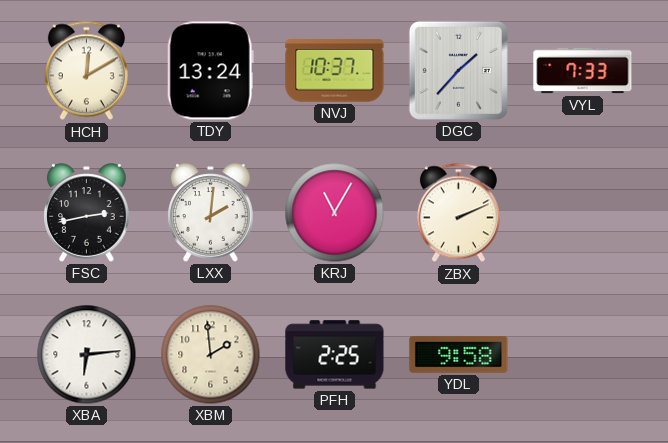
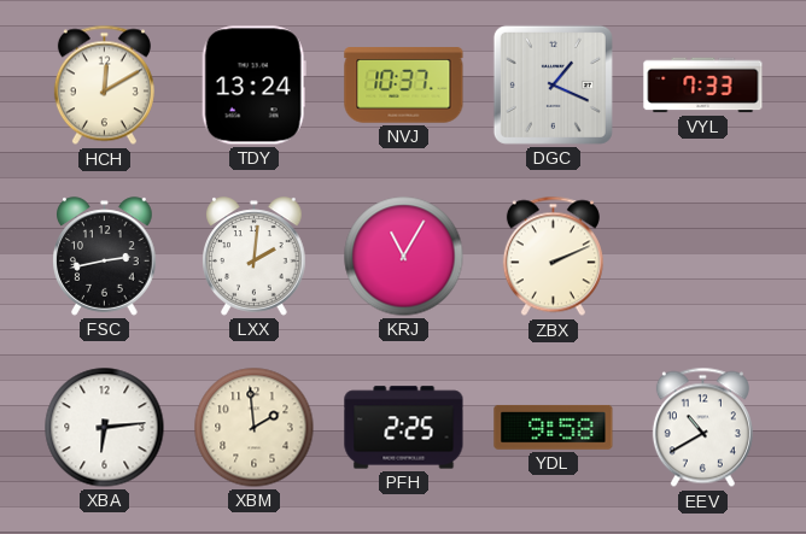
DGC: 1:37 -> 1:19
EEV: none -> 10:40
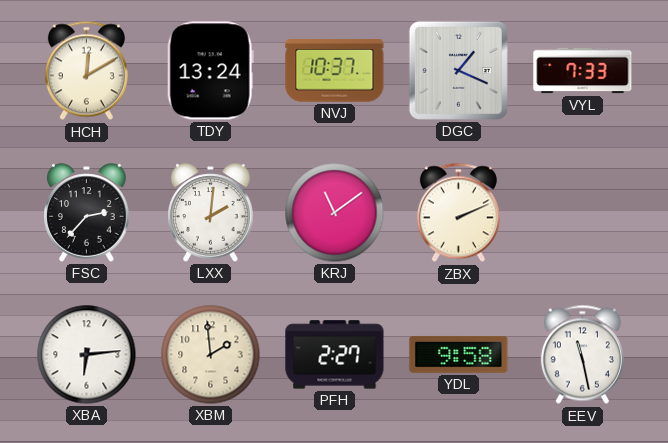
FSC: 2:43 -> 2:37
KRJ: 11:05 -> 11:09
PFH: 2:25 -> 2:27
EEV: 10:40 -> 11:28
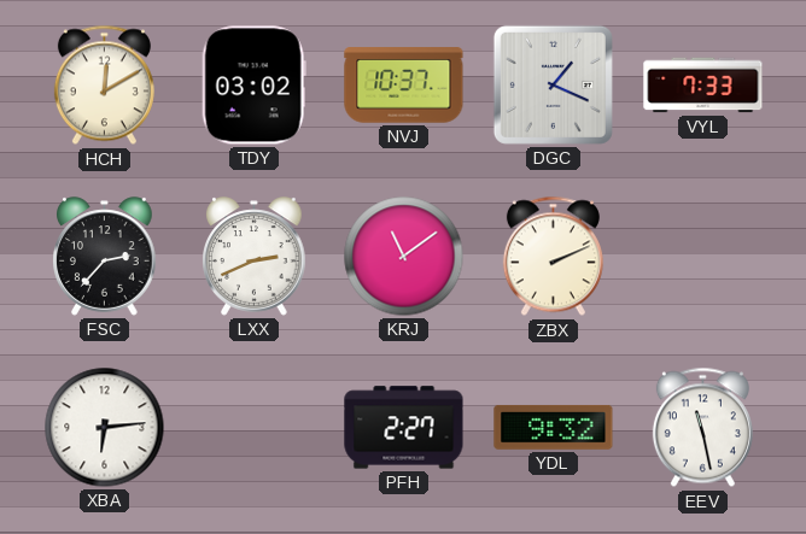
TDY: 13:24 -> 03:02
LXX: 2:01 -> 2:41
XBM: 1:59 -> none
YDL: 9:58 -> 9:32
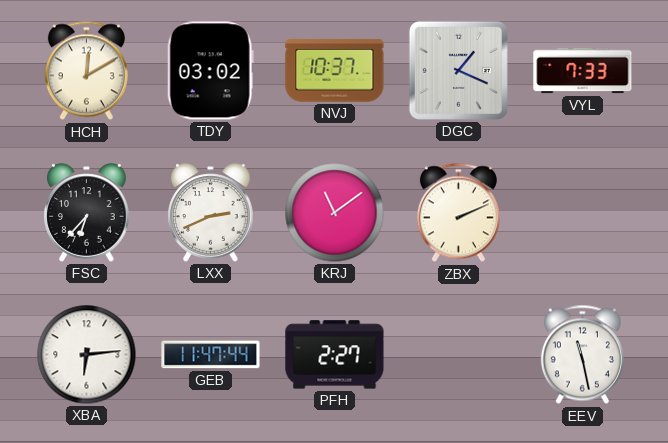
FSC: 2:37 -> 6:37
GEB: none -> 11:47
YDL: 9:32 -> none
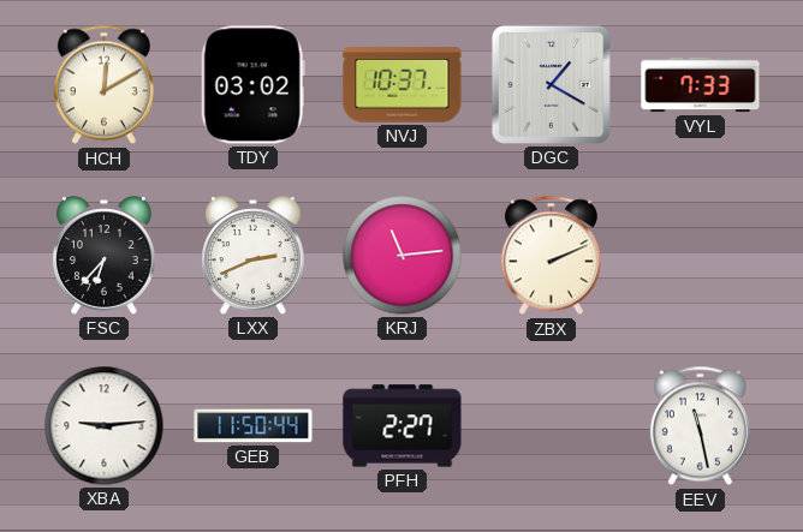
DGC: 1:19 -> 1:20
KRJ: 11:09 -> 11:14
XBA: 6:14 -> 9:14
GEB: 11:47 -> 11:50
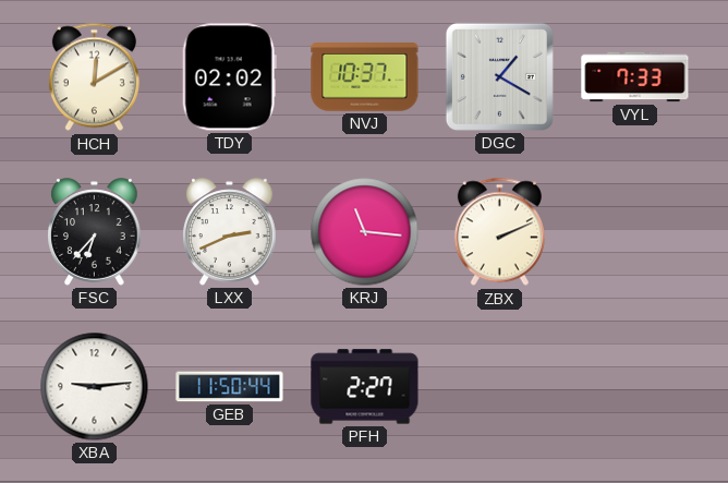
TDY: 03:02 -> 02:02
KRJ: 11:14 -> 11:16
EEV: 11:28 -> none
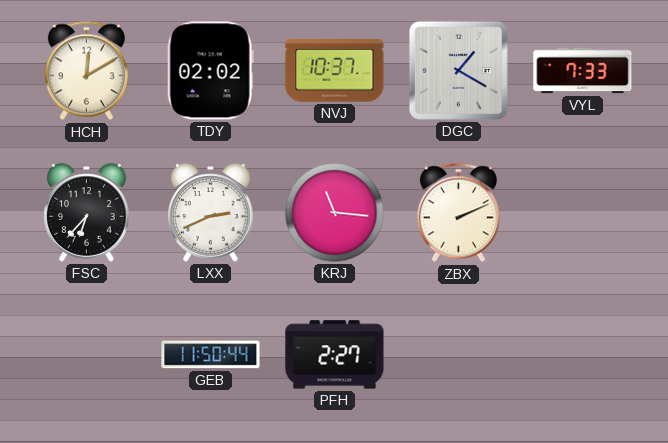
XBA: 9:14 -> none
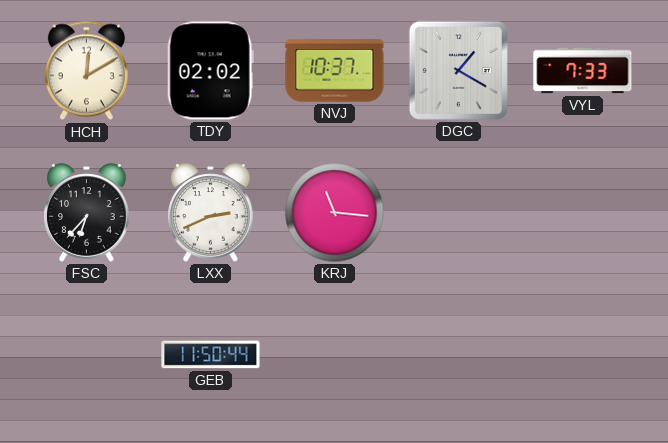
ZBX: 2:11 -> none
PFH: 2:27 -> none
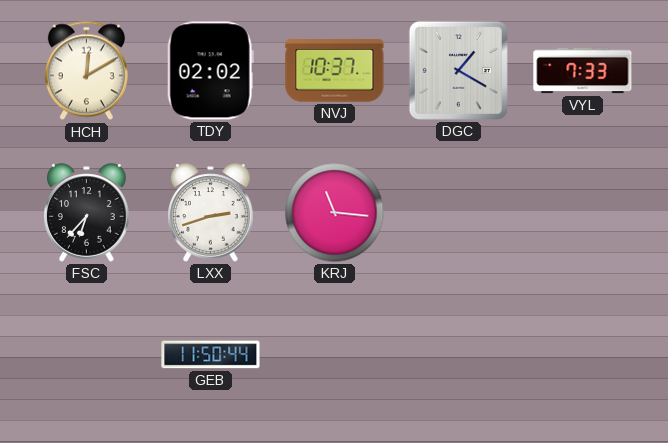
LXX: 2:41 -> 2:42
